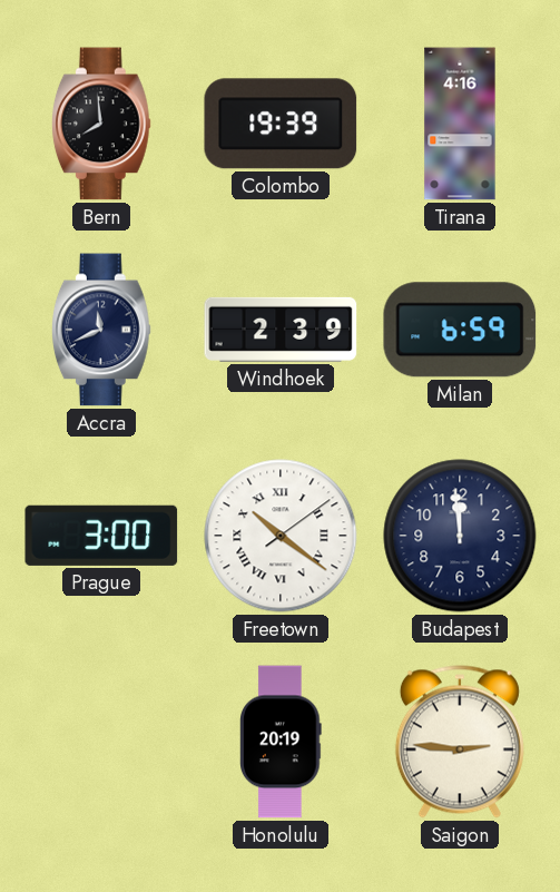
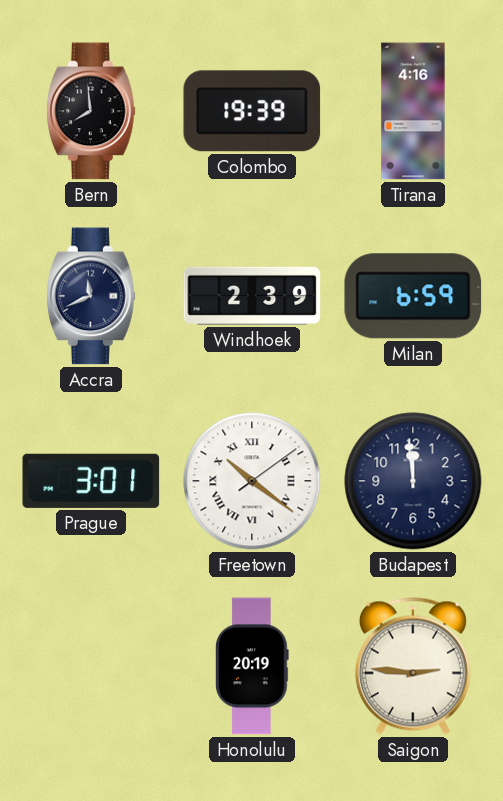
Prague: 3:00 -> 3:01
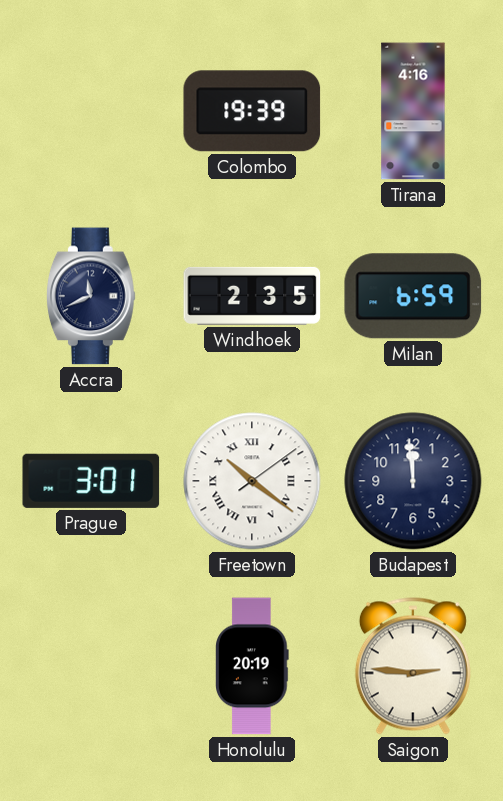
Bern: 7:59 -> none
Windhoek: 2:39 -> 2:35
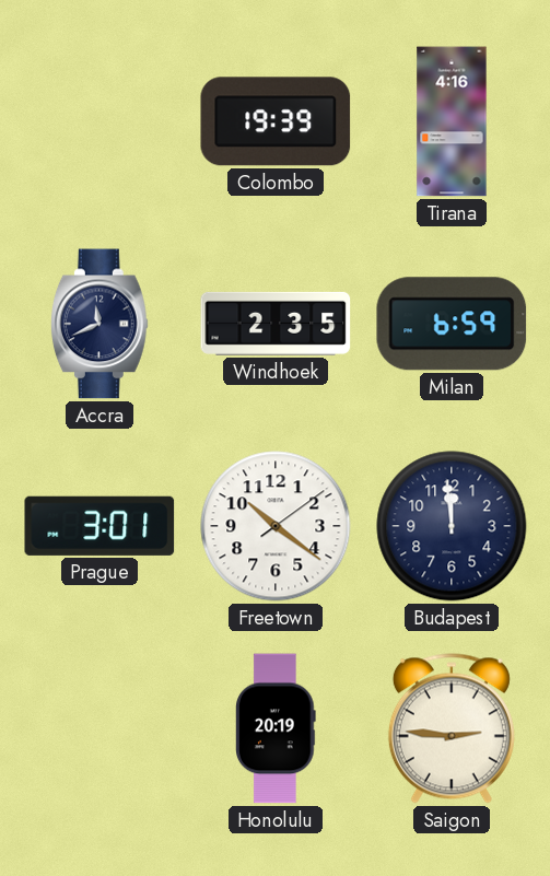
Freetown numerals: Roman -> Arabic
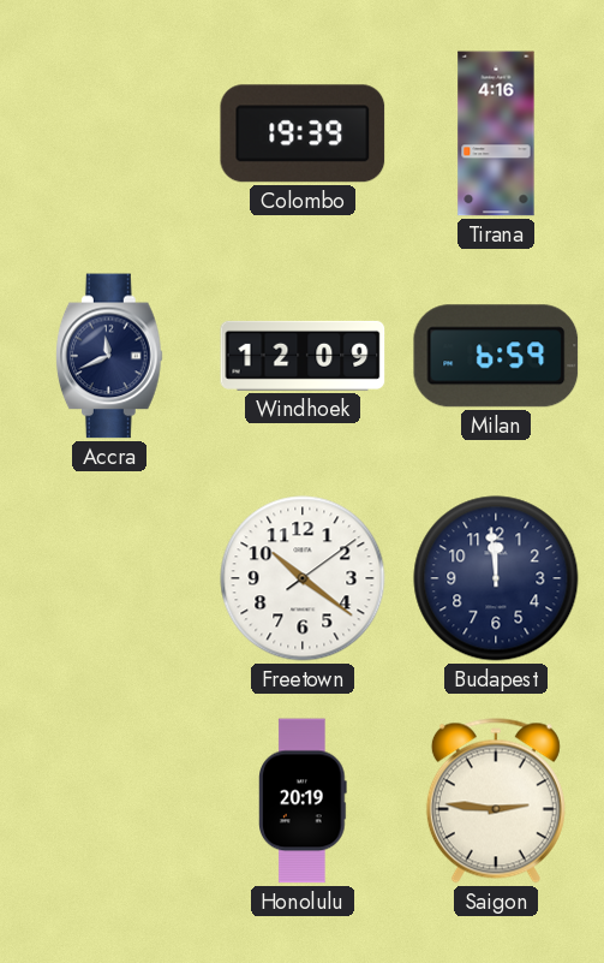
Windhoek: 2:35 -> 12:09
Prague: 3:01 -> none
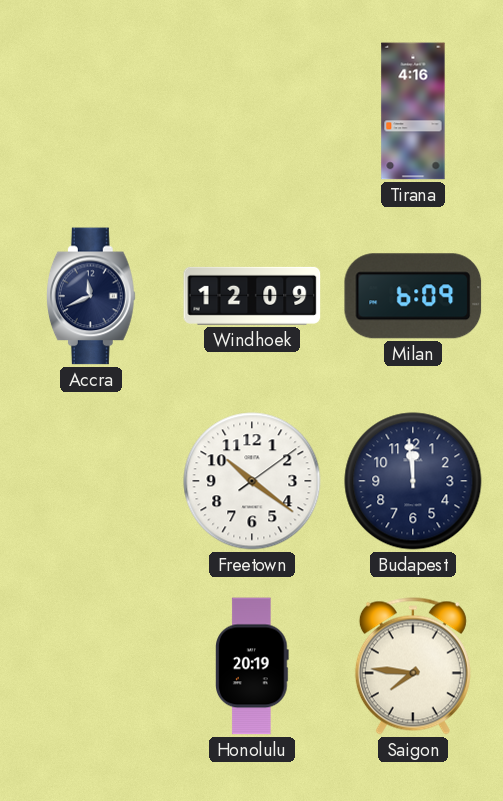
Colombo: 19:39 -> none
Milan: 6:59 -> 6:09
Saigon: 2:46 -> 7:46
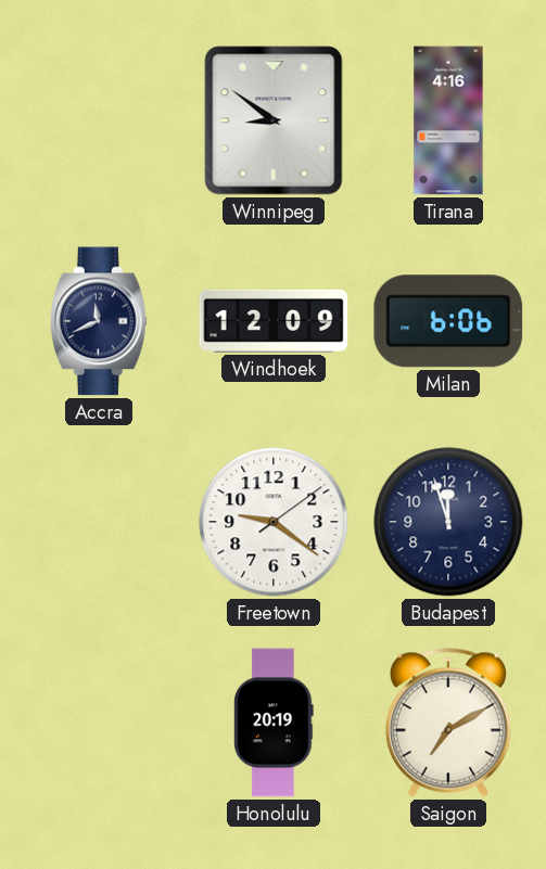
Winnipeg: none -> 8:51
Milan: 6:09 -> 6:06
Freetown: 10:21 -> 9:21
Budapest: 11:59 -> 11:57
Saigon: 7:46 -> 7:10
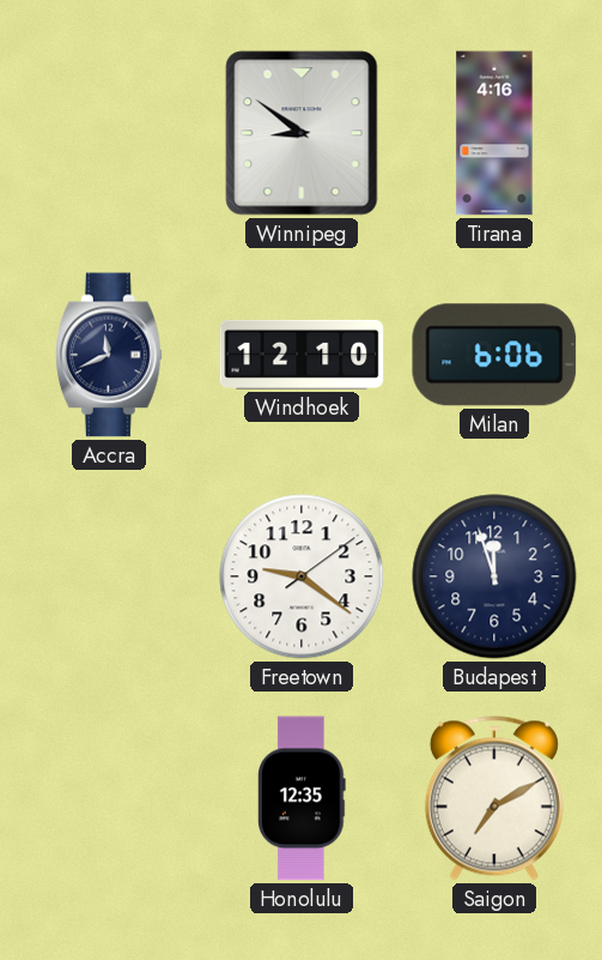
Windhoek: 12:09 -> 12:10
Honolulu: 20:19 -> 12:35
